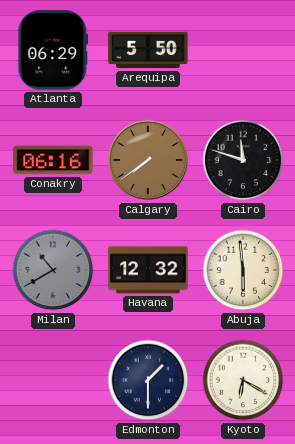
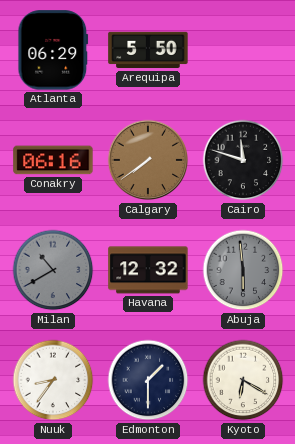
Abuja dial: cream -> grey
Nuuk: none -> 8:36
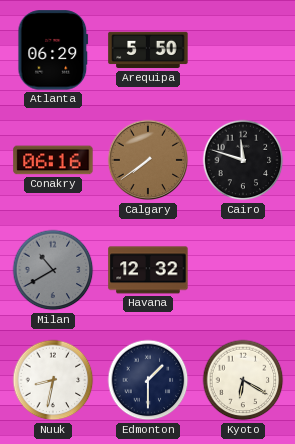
Abuja: 5:59 -> none
Nuuk: 8:36 -> 8:32
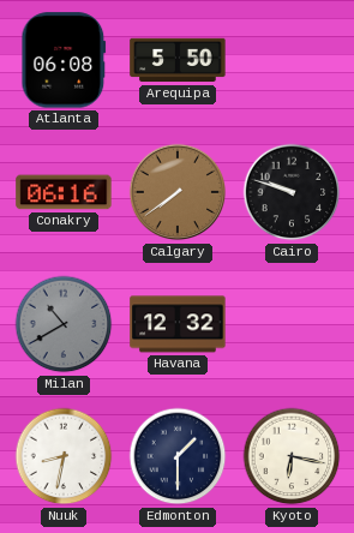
Atlanta: 06:29 -> 06:08
Cairo: 11:48 -> 9:48
Kyoto: 6:20 -> 6:17
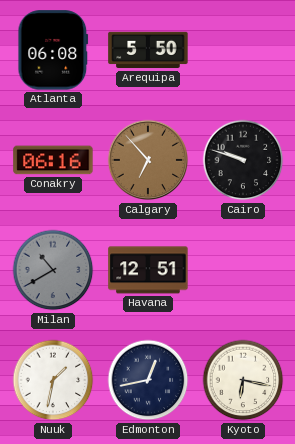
Calgary: 7:39 -> 6:53
Havana: 12:32 -> 12:51
Nuuk: 8:32 -> 1:32
Edmonton: 1:30 -> 12:43
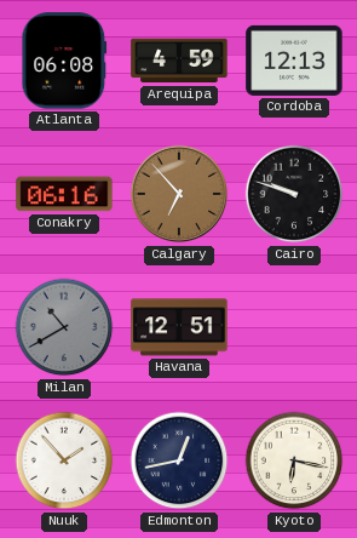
Arequipa: 5:50 -> 4:59
Cordoba: none -> 12:13
Nuuk: 1:32 -> 1:53
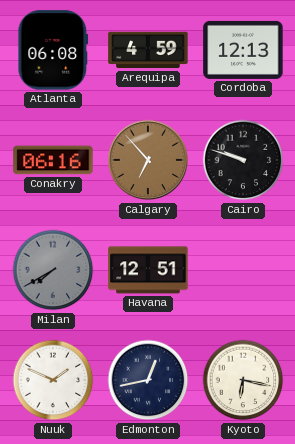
Milan: 10:40 -> 7:40
Nuuk: 1:53 -> 1:49
